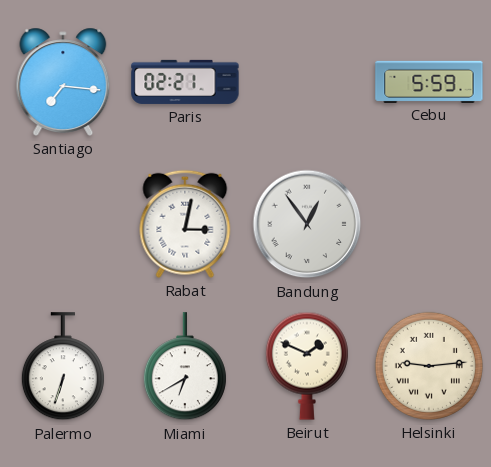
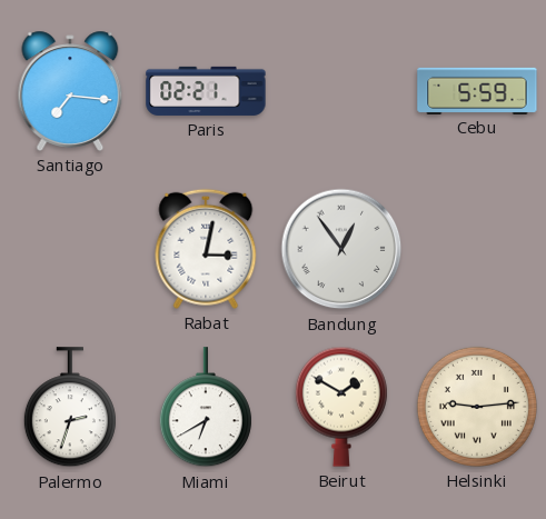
Palermo: 6:33 -> 2:33
Beirut: 1:49 -> 1:50
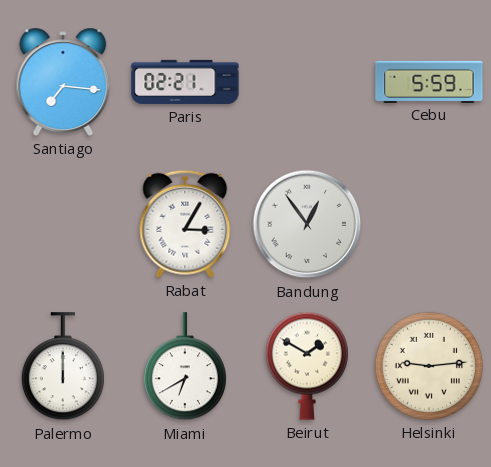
Rabat: 3:02 -> 3:05
Palermo: 2:33 -> 12:00
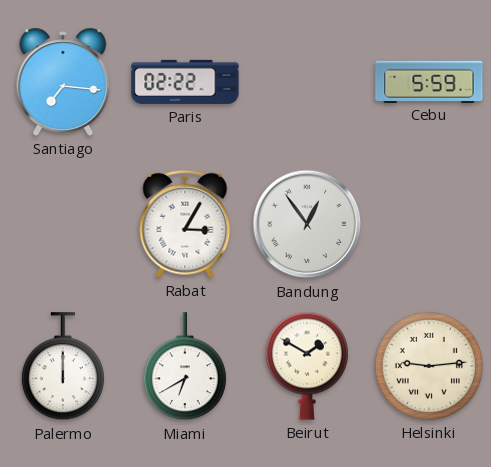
Paris: 02:21 -> 02:22
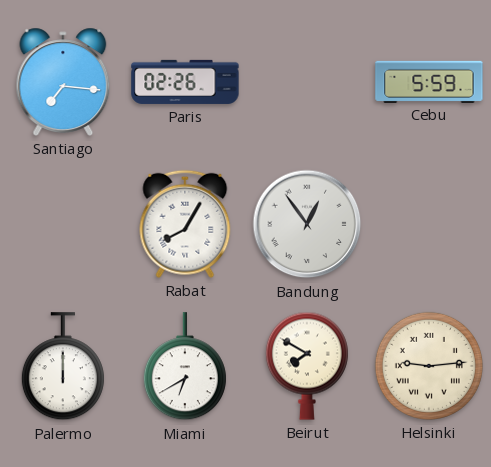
Paris: 02:22 -> 02:26
Rabat: 3:05 -> 8:05
Beirut: 1:50 -> 7:50
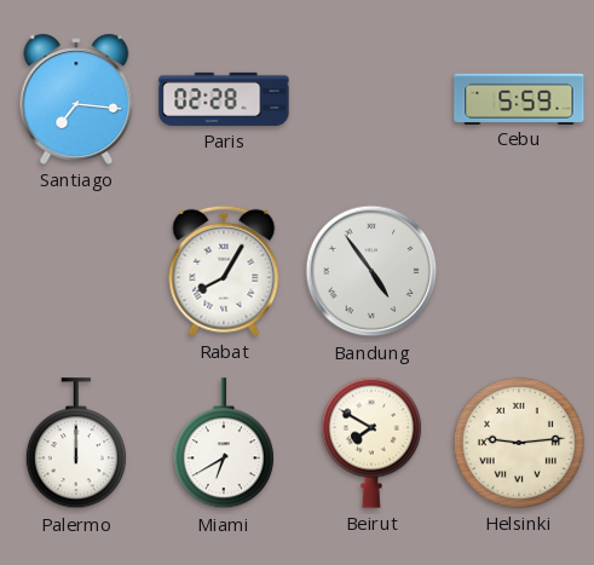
Paris: 02:26 -> 02:28
Bandung: 12:54 -> 4:54
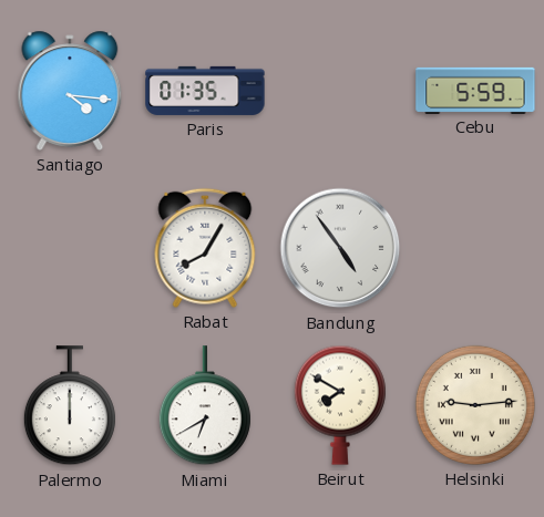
Santiago: 7:16 -> 4:16
Paris: 02:28 -> 01:35
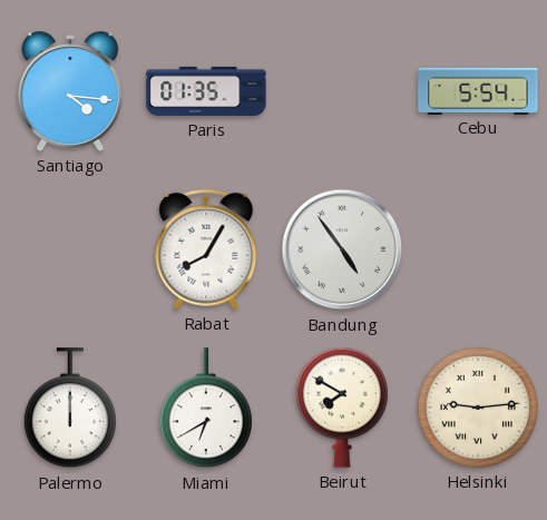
Cebu: 5:59 -> 5:54
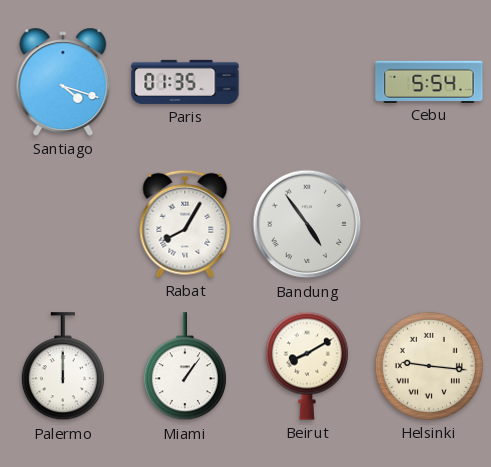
Santiago: 4:16 -> 4:18
Miami: 6:40 -> 1:06
Beirut: 7:50 -> 8:10
Helsinki: 9:14 -> 9:16
